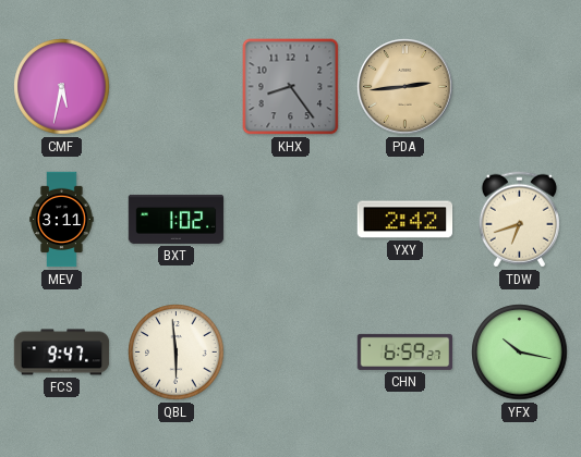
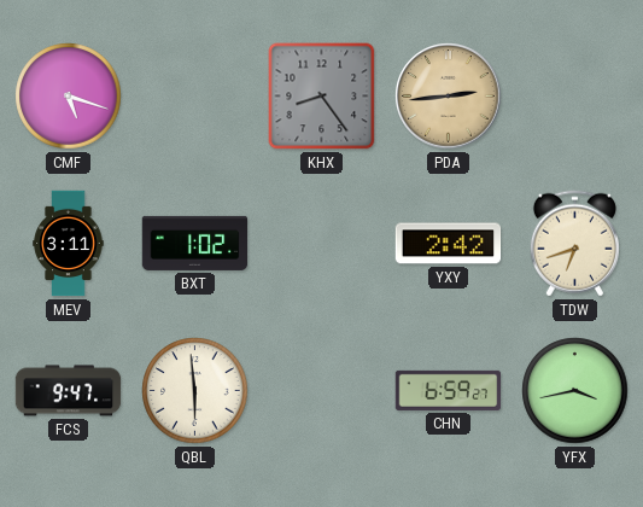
CMF: 5:32 -> 5:18
YFX: 10:17 -> 3:43
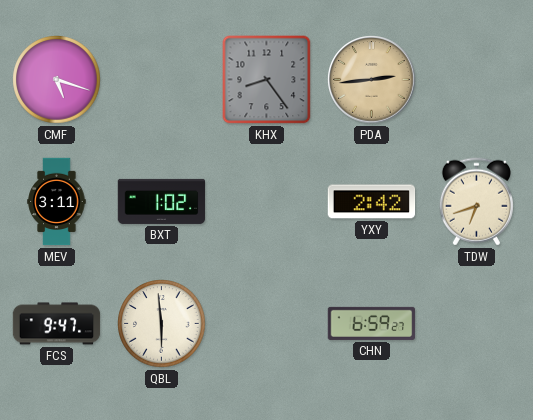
YFX: 3:43 -> none
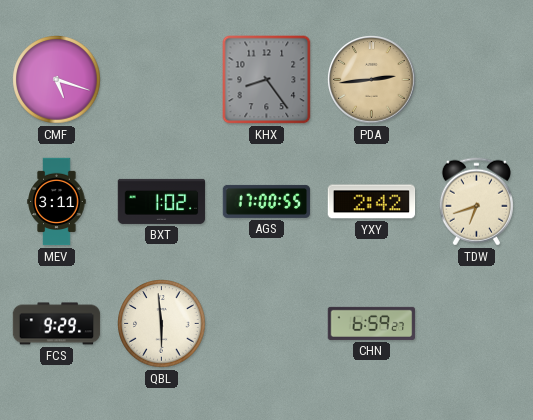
AGS: none -> 17:00
FCS: 9:47 -> 9:29
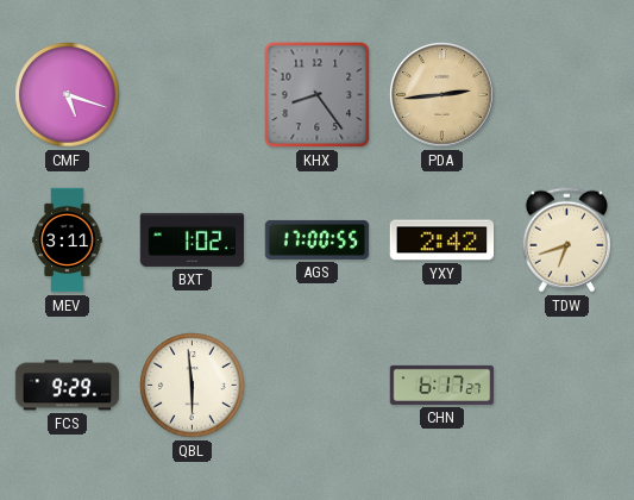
CHN: 6:59 -> 6:17
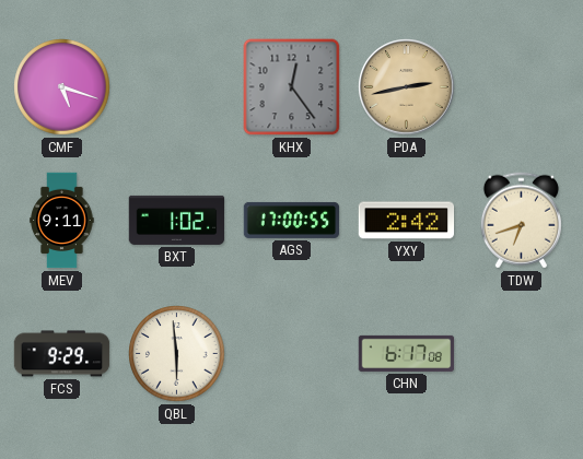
KHX: 8:24 -> 12:24
PDA: 2:44 -> 2:43
MEV: 3:11 -> 9:11
CHN: 6:17:27 -> 6:17:08
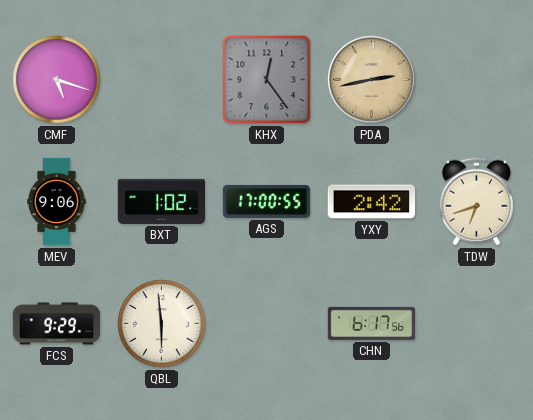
MEV: 9:11 -> 9:06
CHN: 6:17:08 -> 6:17:56
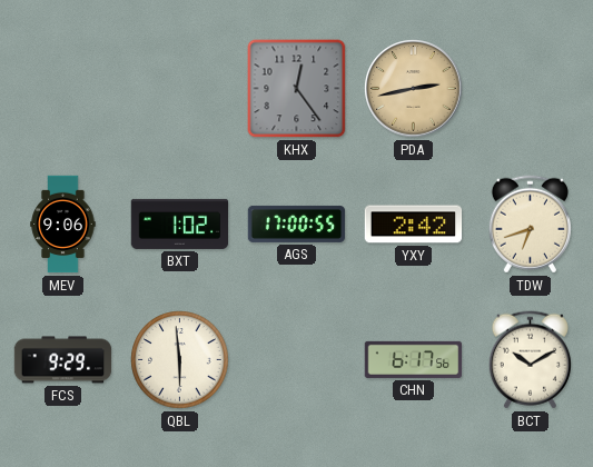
CMF: 5:18 -> none
BCT: none -> 10:10
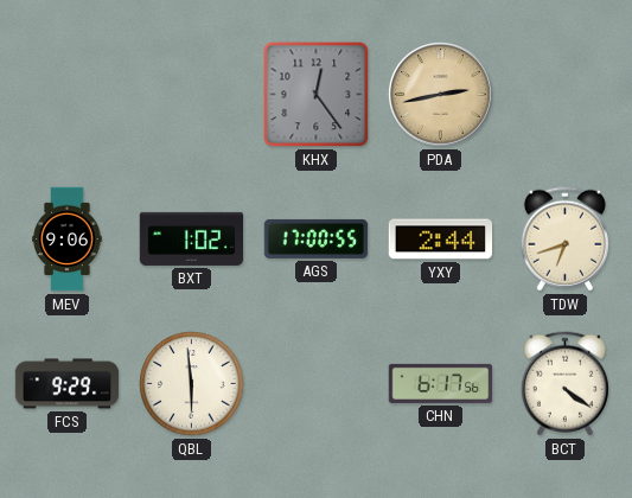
YXY: 2:42 -> 2:44
BCT: 10:10 -> 4:21
